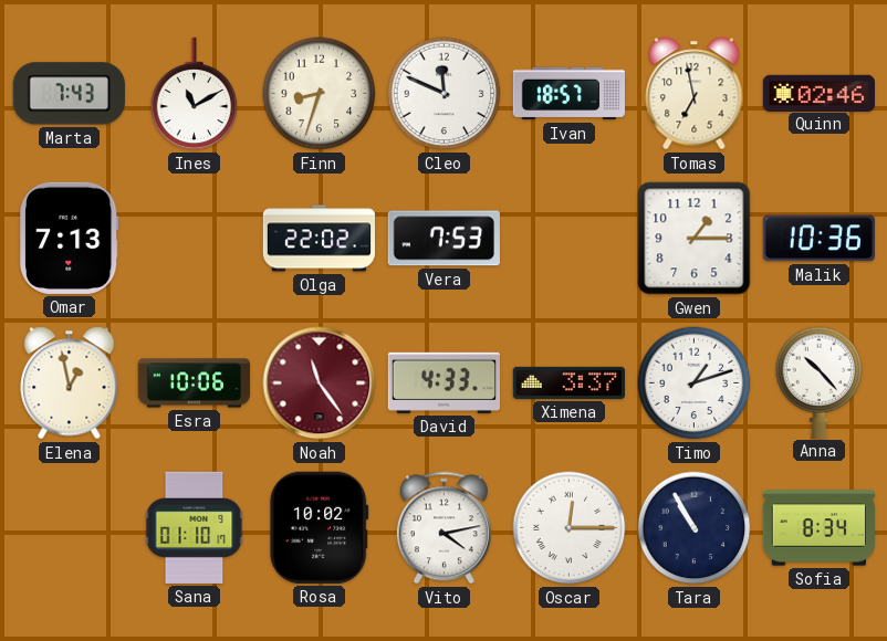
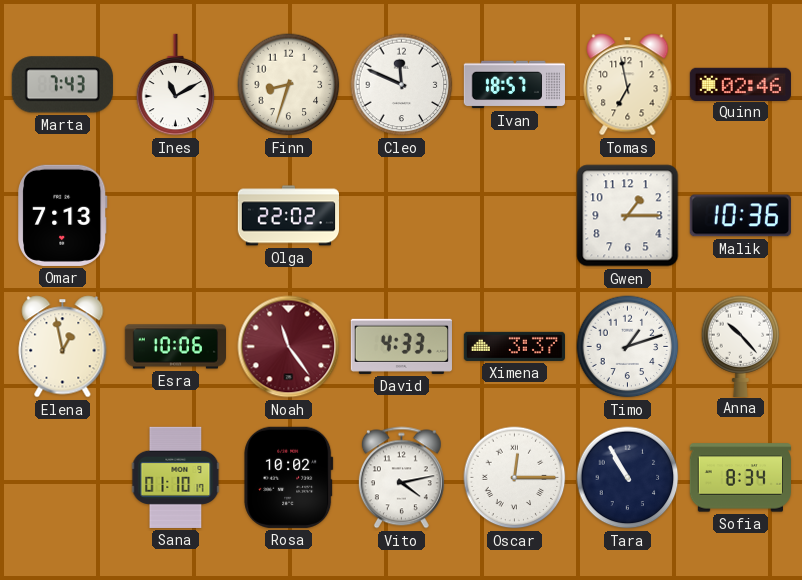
Vera: 7:53 -> none
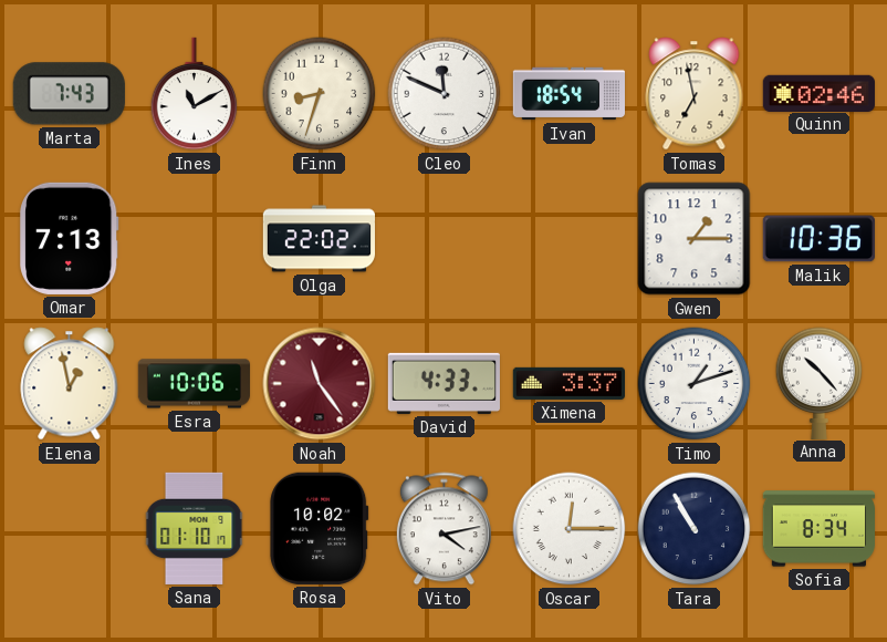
Ivan: 18:57 -> 18:54
